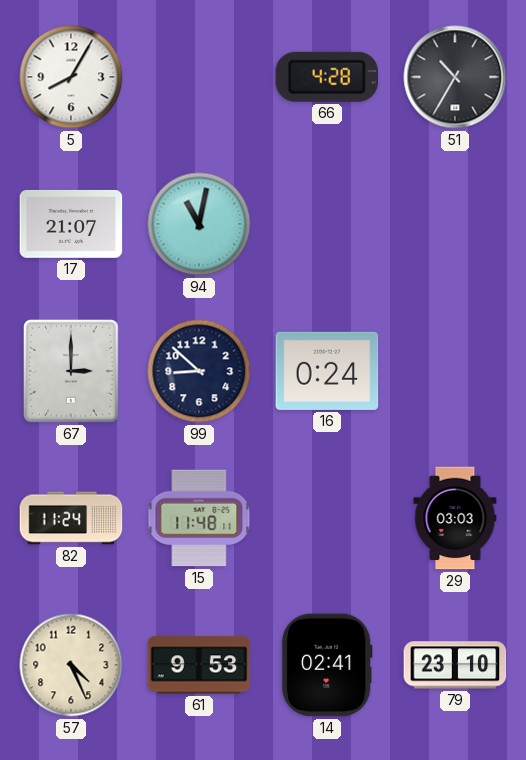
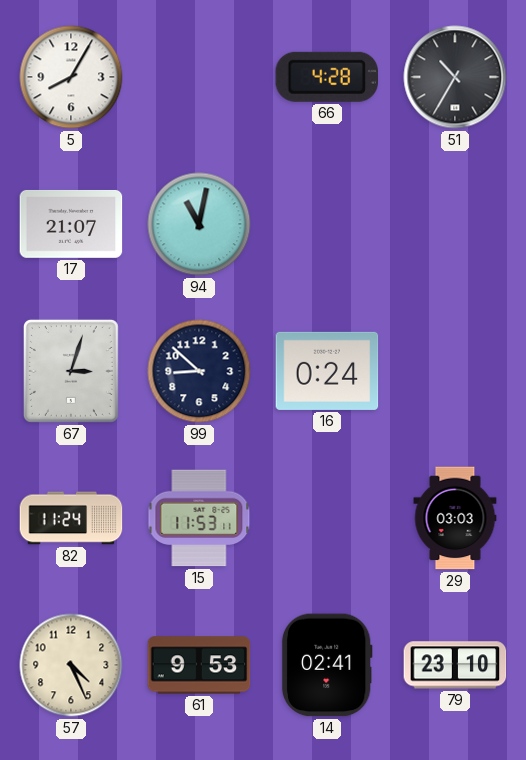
67: 3:00 -> 3:03
15: 11:48 -> 11:53
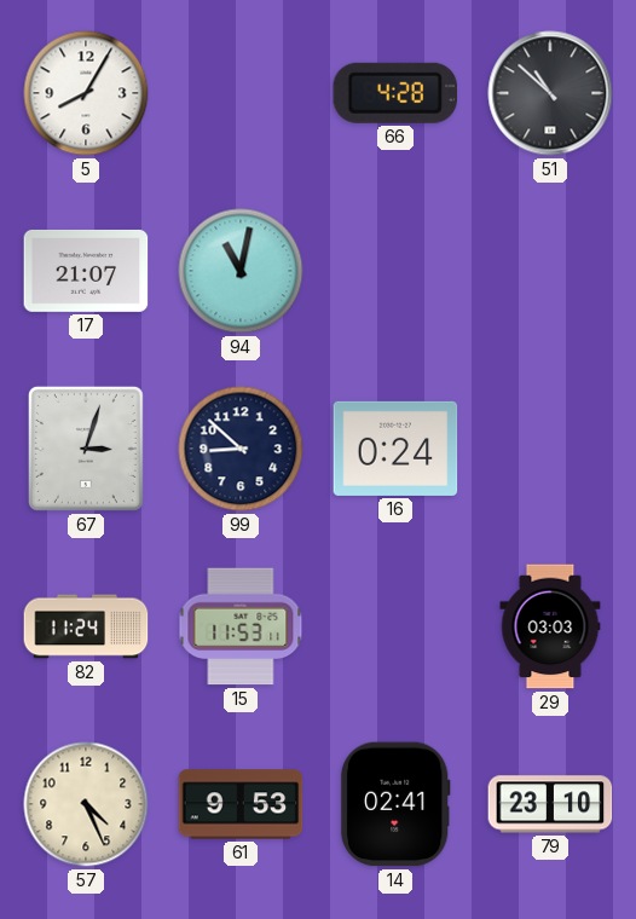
51: 10:35 -> 10:52
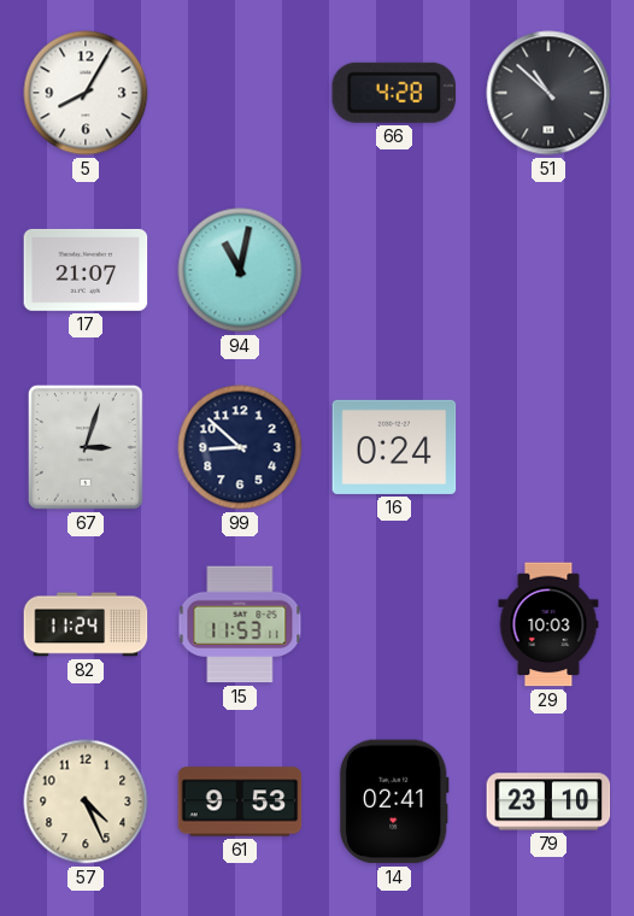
29: 03:03 -> 10:03
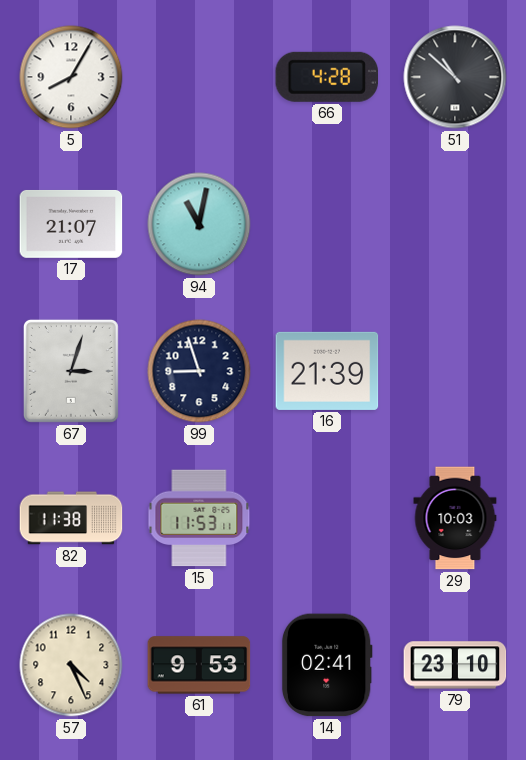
99: 8:52 -> 8:57
16: 0:24 -> 21:39
82: 11:24 -> 11:38
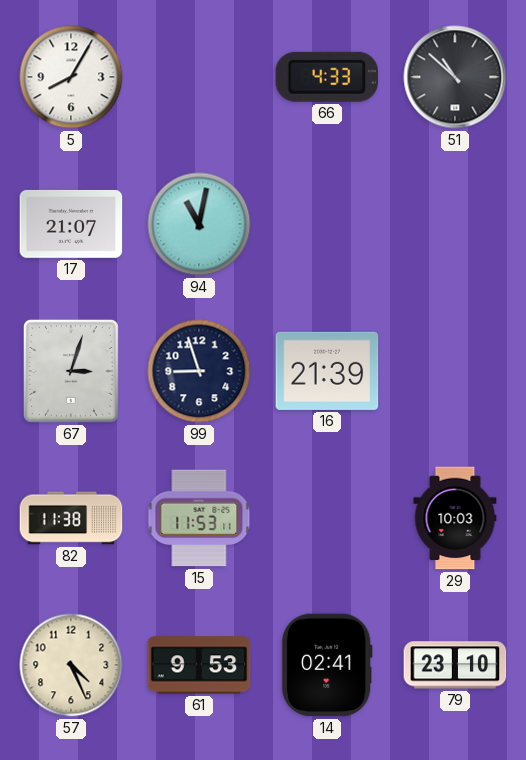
66: 4:28 -> 4:33
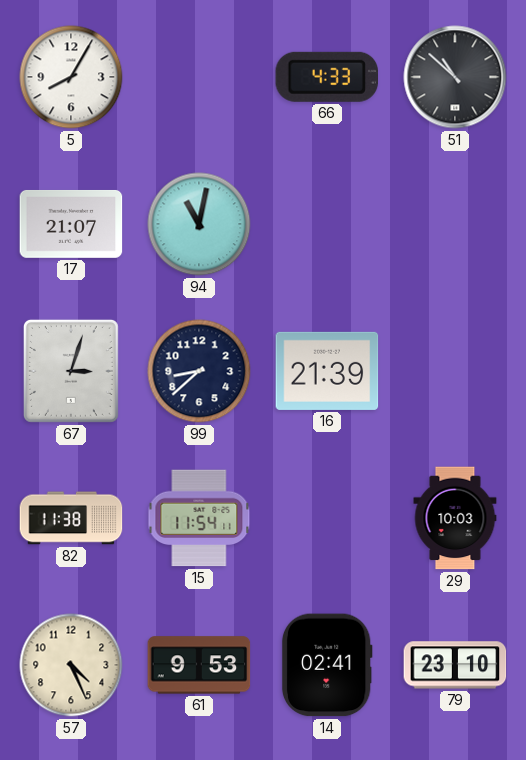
99: 8:57 -> 8:38
15: 11:53 -> 11:54
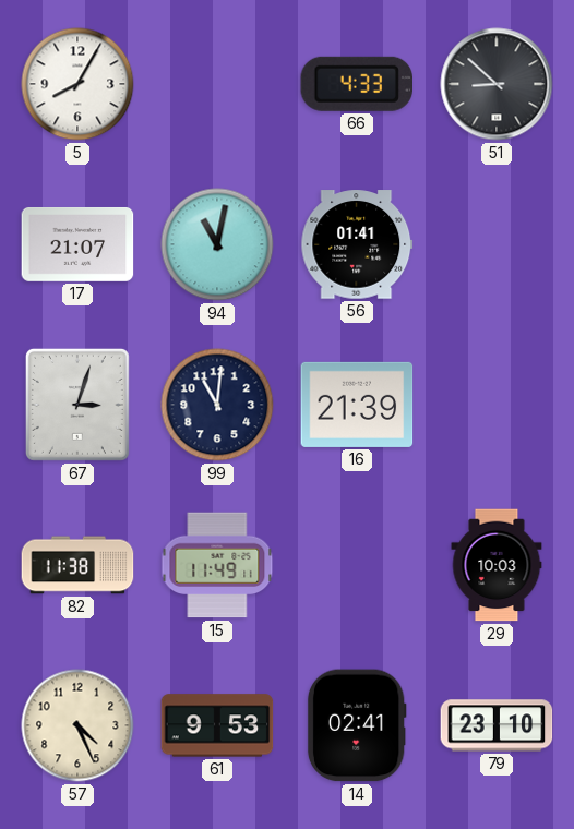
51: 10:52 -> 8:52
56: none -> 01:41
99: 8:38 -> 11:01
15: 11:54 -> 11:49
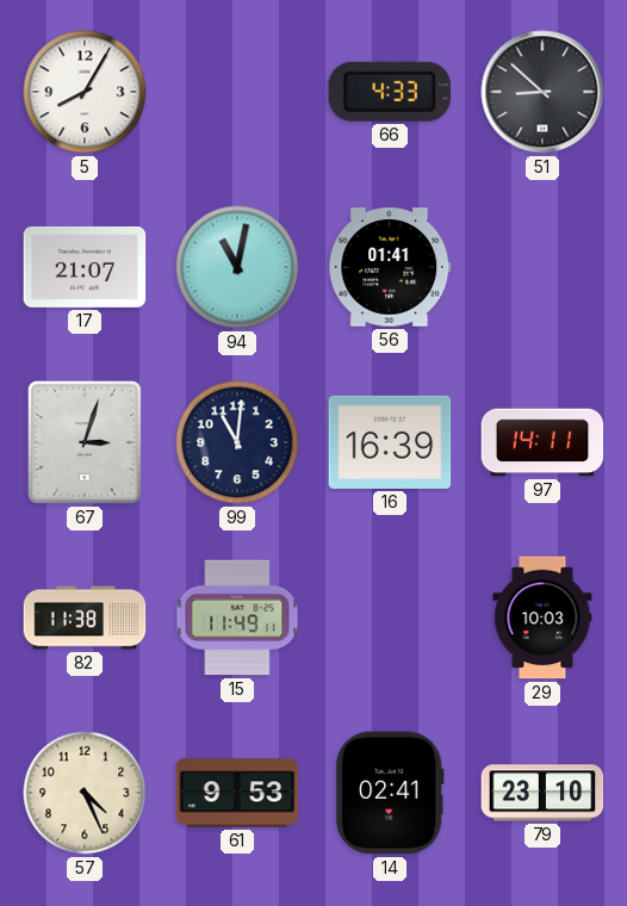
16: 21:39 -> 16:39
97: none -> 14:11
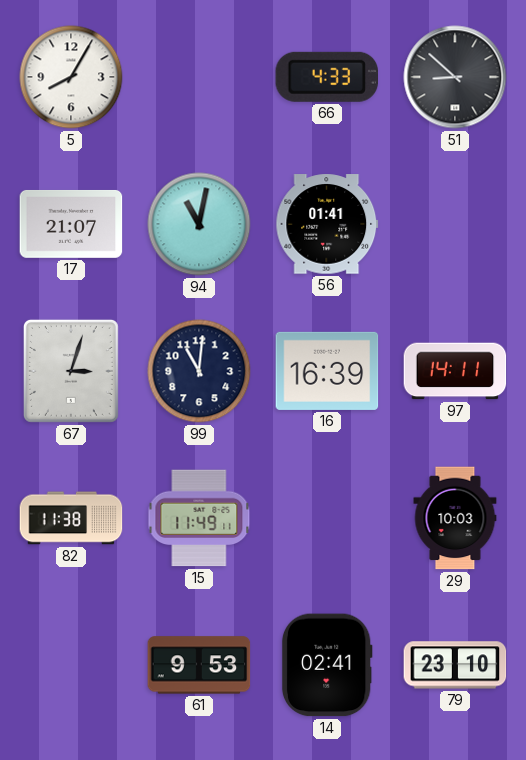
57: 4:26 -> none
